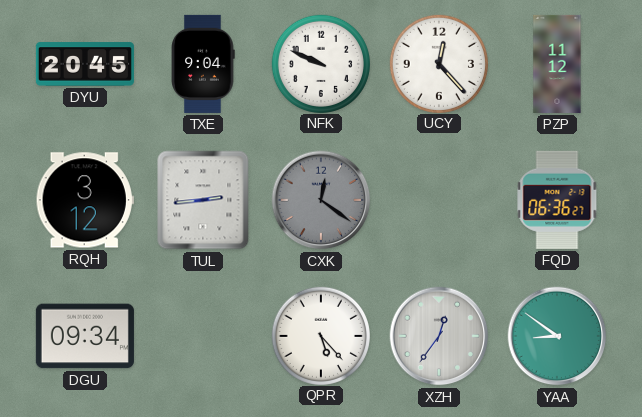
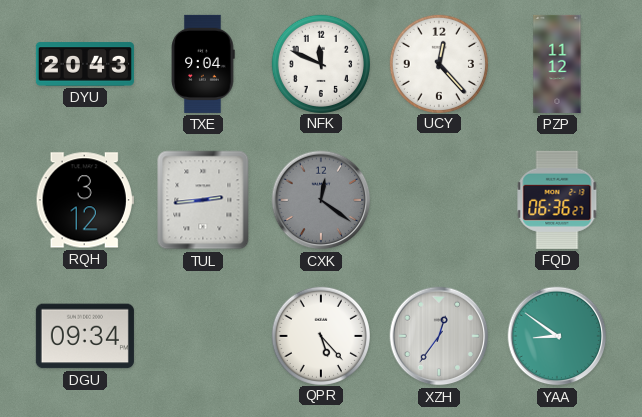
DYU: 20:45 -> 20:43
NFK: 9:49 -> 11:49
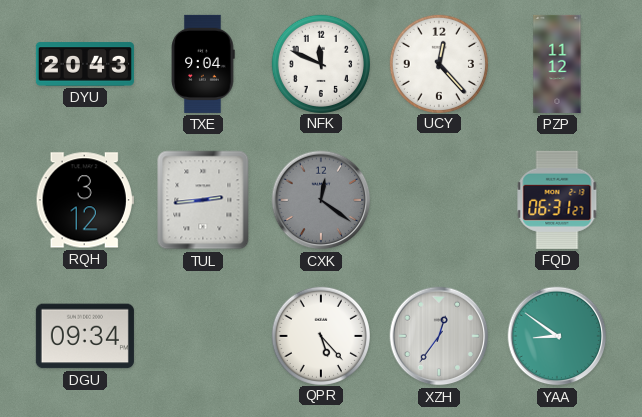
FQD: 06:36 -> 06:31
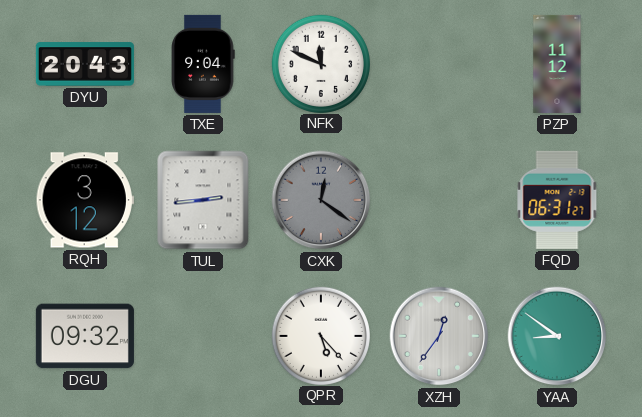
UCY: 12:23 -> none
DGU: 09:34 -> 09:32
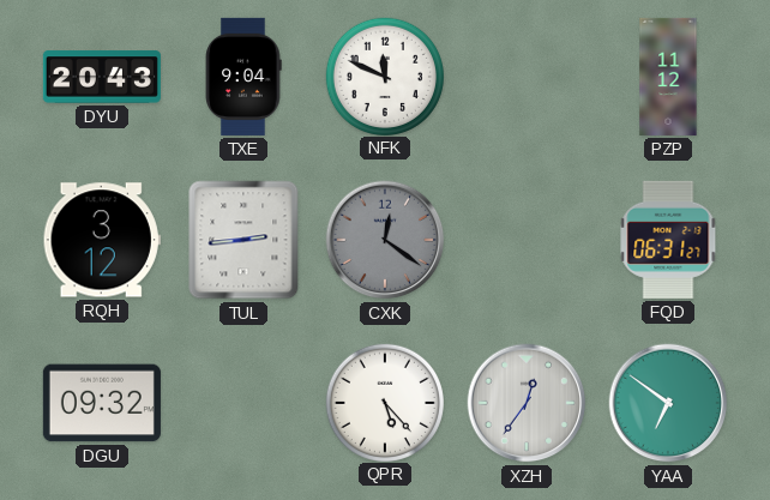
YAA: 8:51 -> 6:51
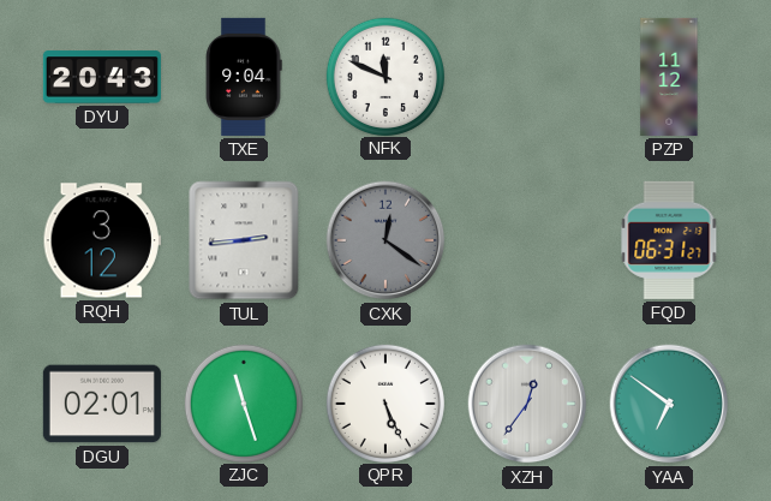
DGU: 09:32 -> 02:01
ZJC: none -> 11:27
QPR: 5:23 -> 5:26
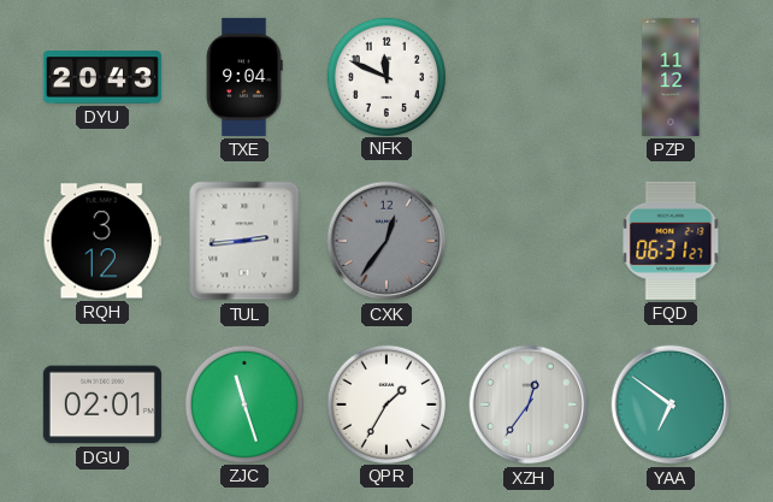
CXK: 12:21 -> 12:36
QPR: 5:26 -> 1:35
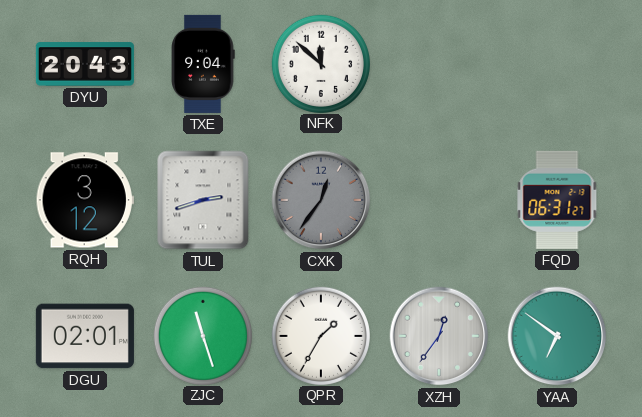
NFK: 11:49 -> 11:52
PZP: 11:12 -> none
TUL: 2:44 -> 2:42
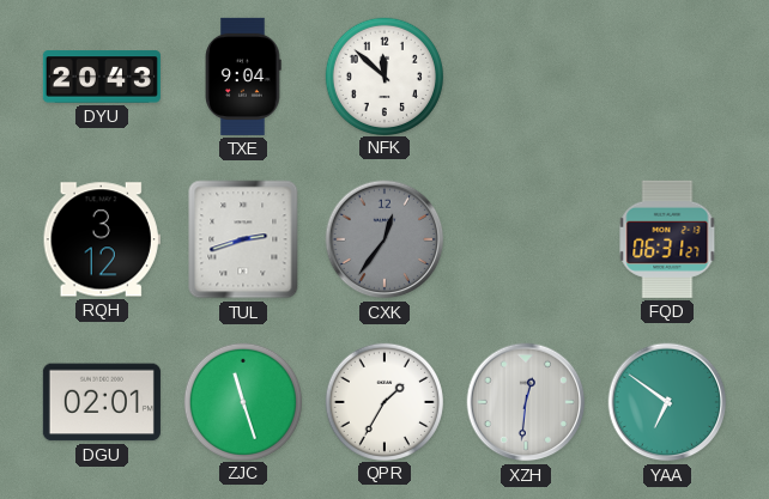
XZH: 12:36 -> 12:31
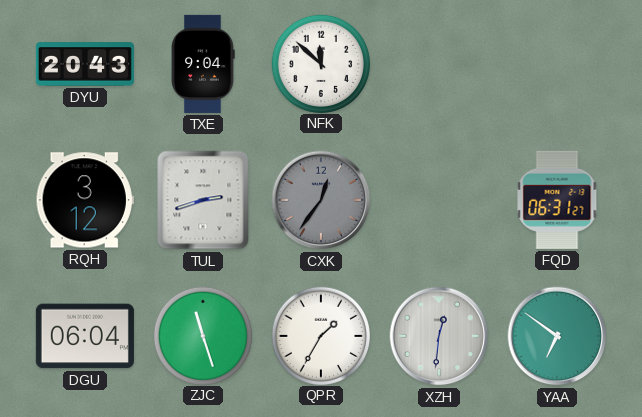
DGU: 02:01 -> 06:04
